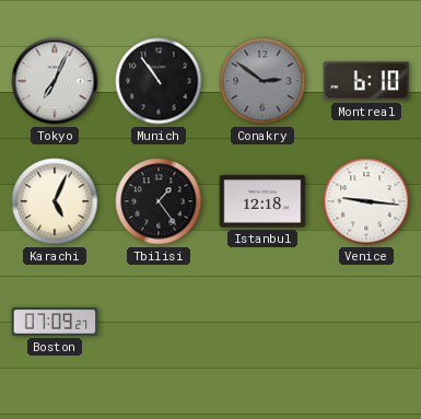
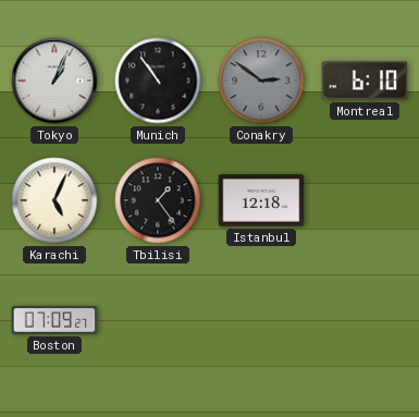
Tokyo: 7:04 -> 1:04
Venice: 9:16 -> none
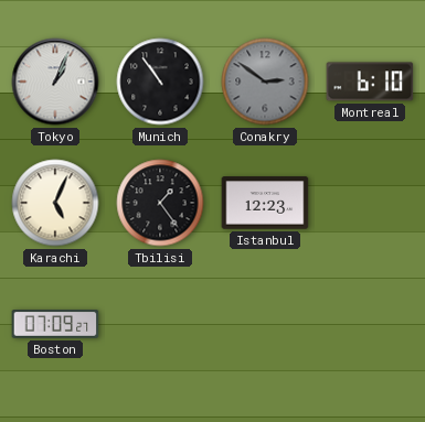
Istanbul: 12:18 -> 12:23
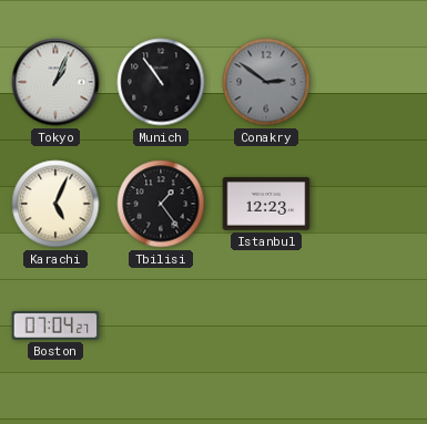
Montreal: 6:10 -> none
Boston: 07:09 -> 07:04
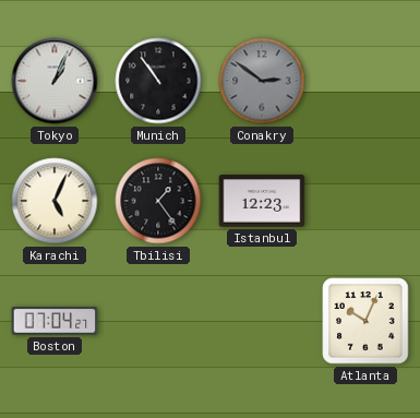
Atlanta: none -> 10:04
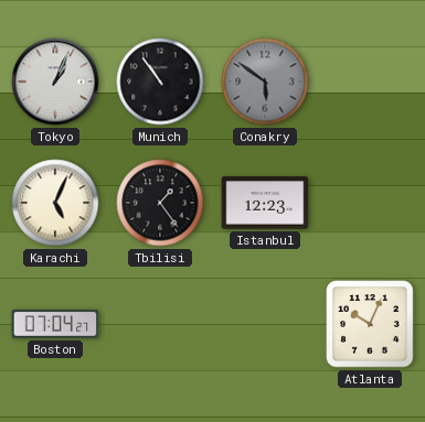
Conakry: 2:51 -> 5:51
